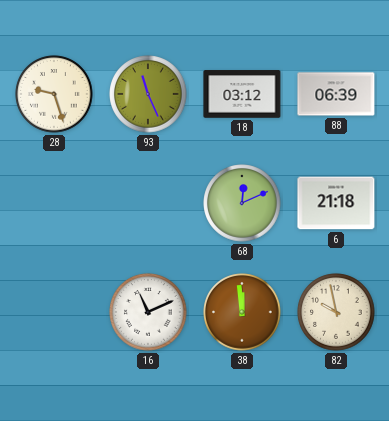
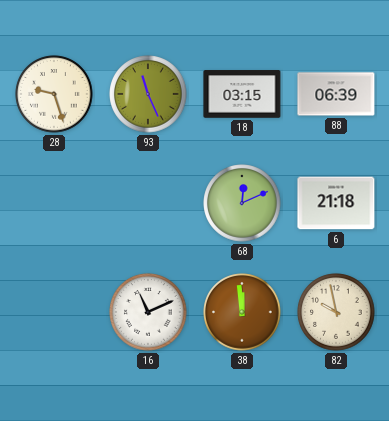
18: 03:12 -> 03:15
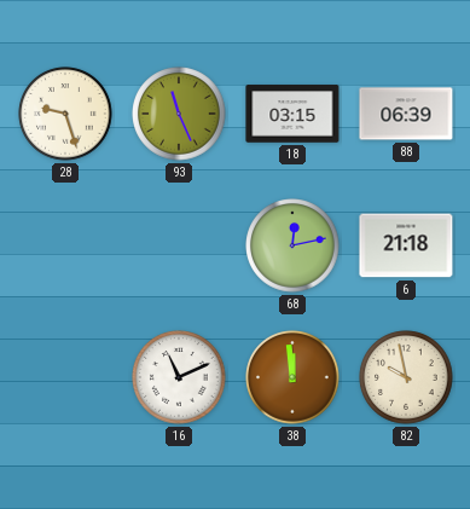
68: 12:11 -> 12:13
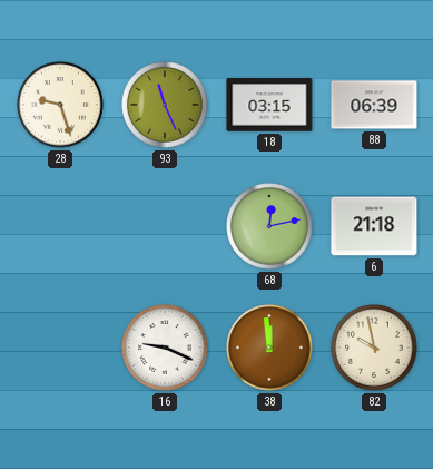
16: 11:11 -> 9:19
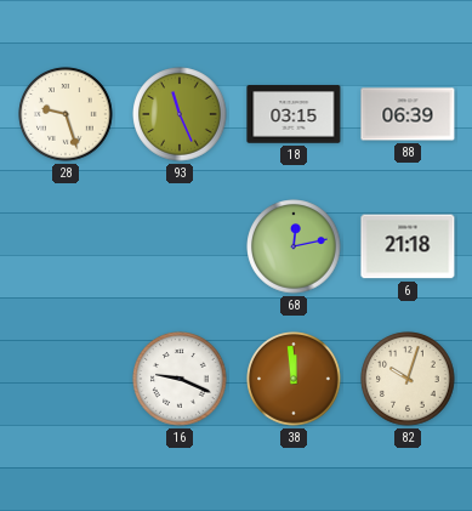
82: 9:58 -> 10:03
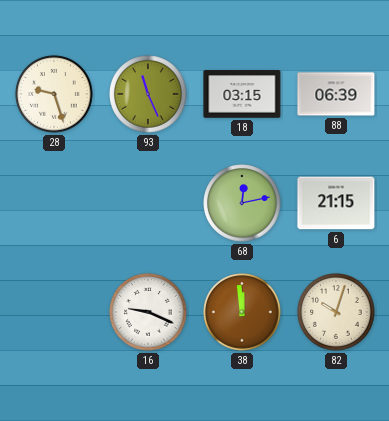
6: 21:18 -> 21:15
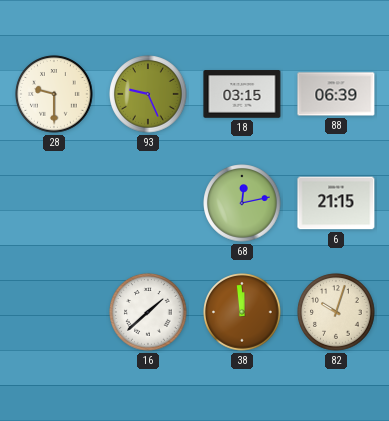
28: 9:27 -> 9:30
93: 11:26 -> 9:26
16: 9:19 -> 1:38
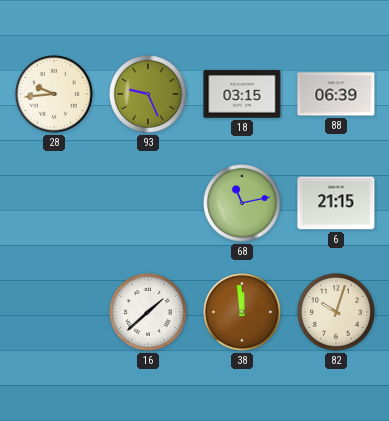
28: 9:30 -> 9:44
68: 12:13 -> 11:13
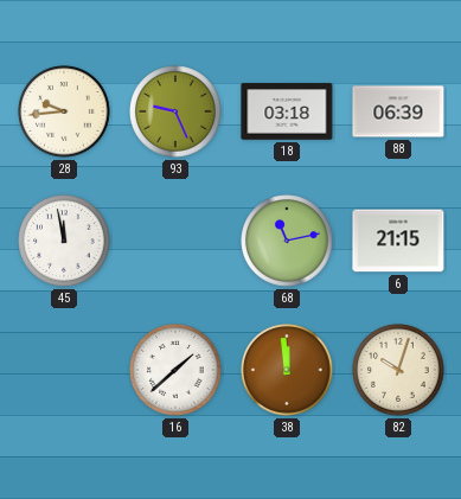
18: 03:15 -> 03:18
45: none -> 11:58
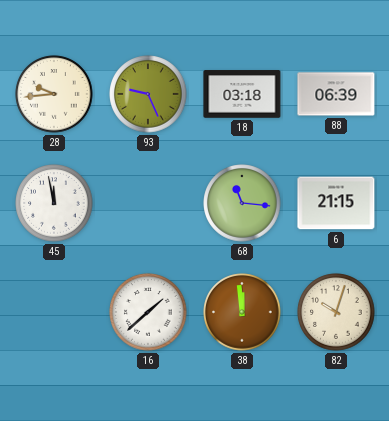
68: 11:13 -> 11:16
